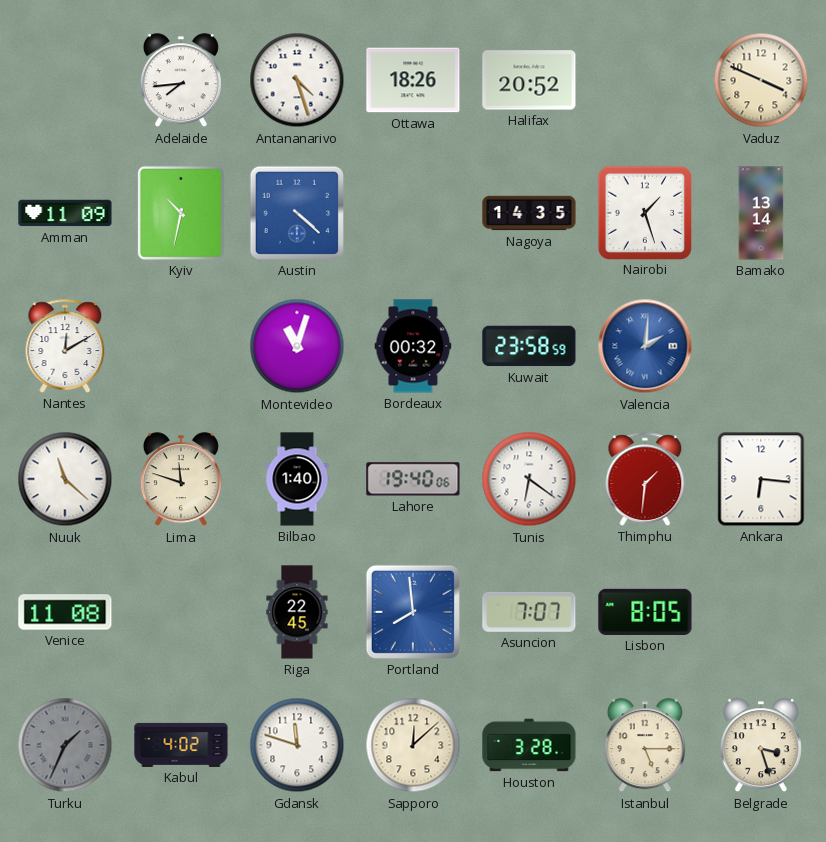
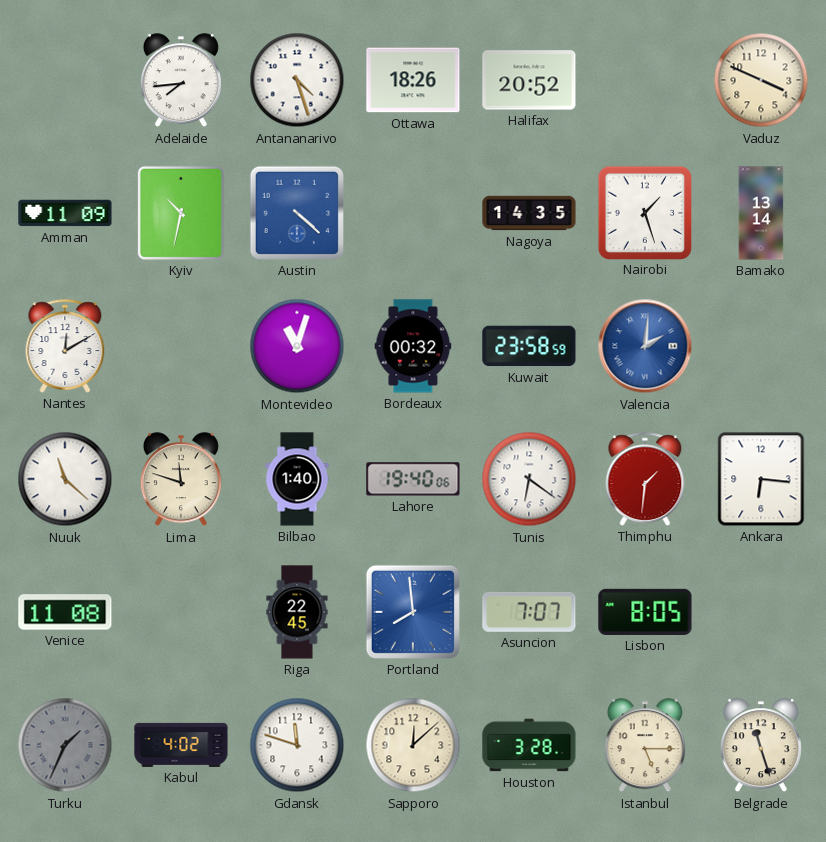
Belgrade: 3:27 -> 11:27
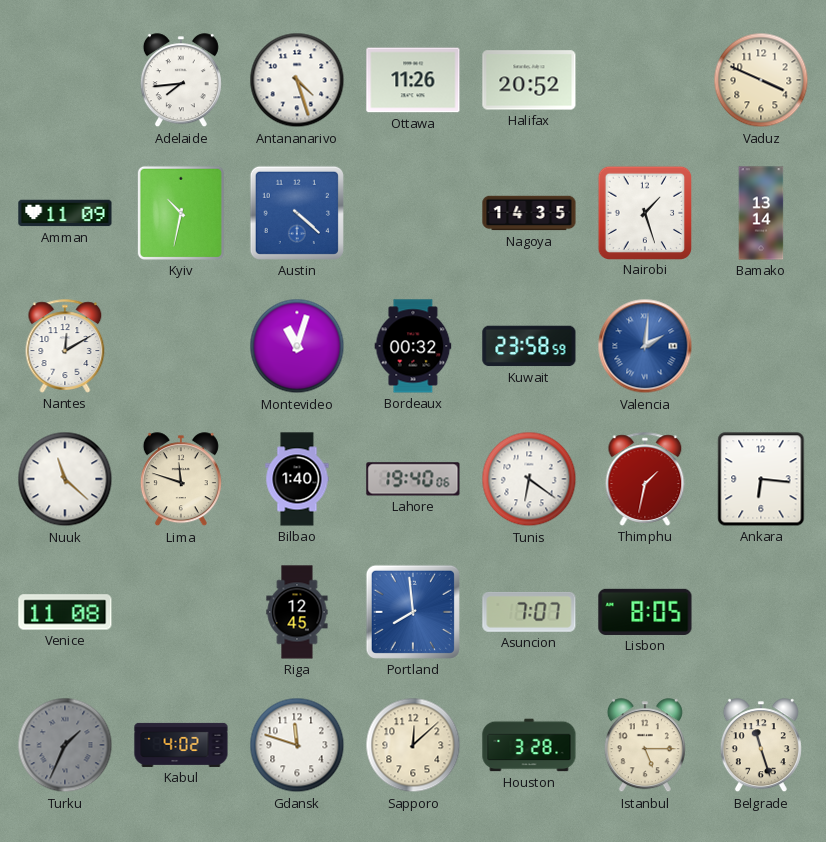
Ottawa: 18:26 -> 11:26
Thimphu: 1:31 -> 1:32
Riga: 22:45 -> 12:45
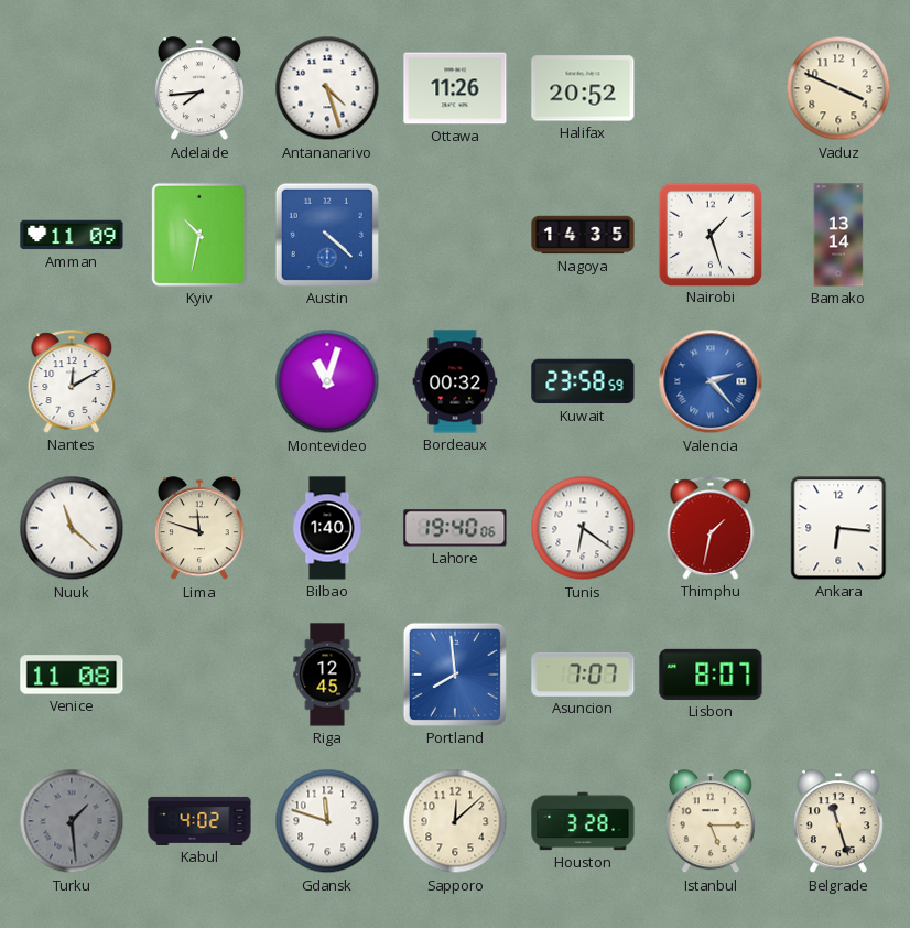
Valencia: 2:01 -> 2:23
Lisbon: 8:05 -> 8:07
Turku: 1:34 -> 1:29
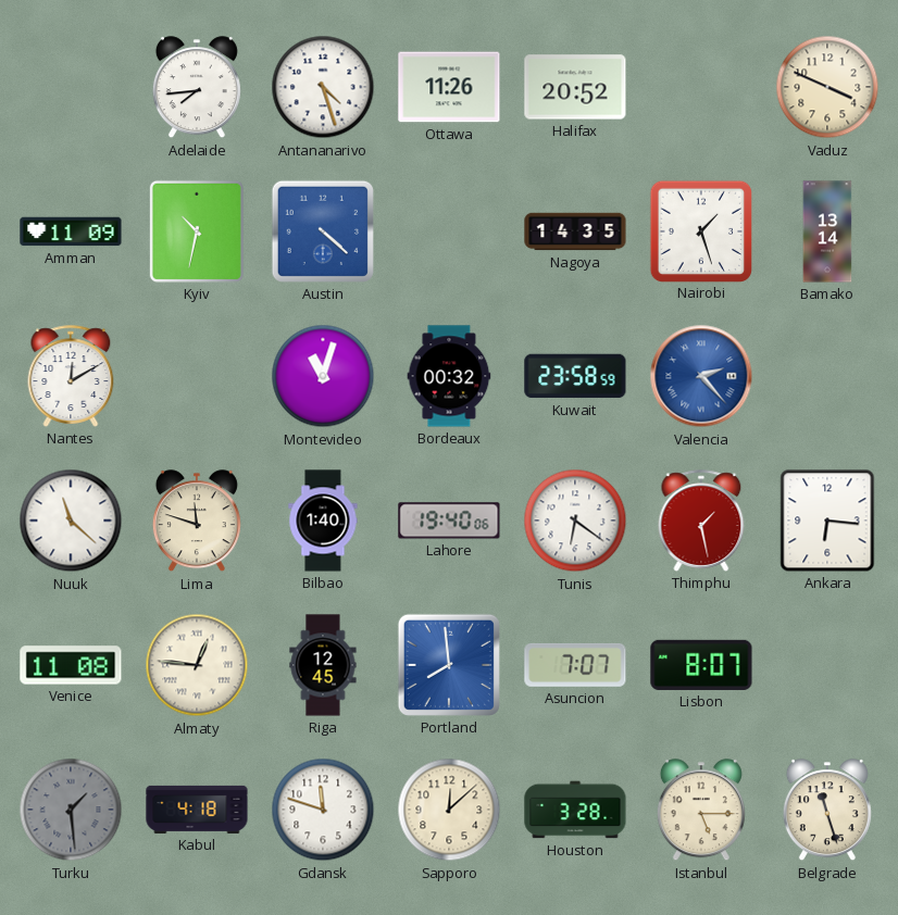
Thimphu: 1:32 -> 1:28
Almaty: none -> 12:46
Kabul: 4:02 -> 4:18
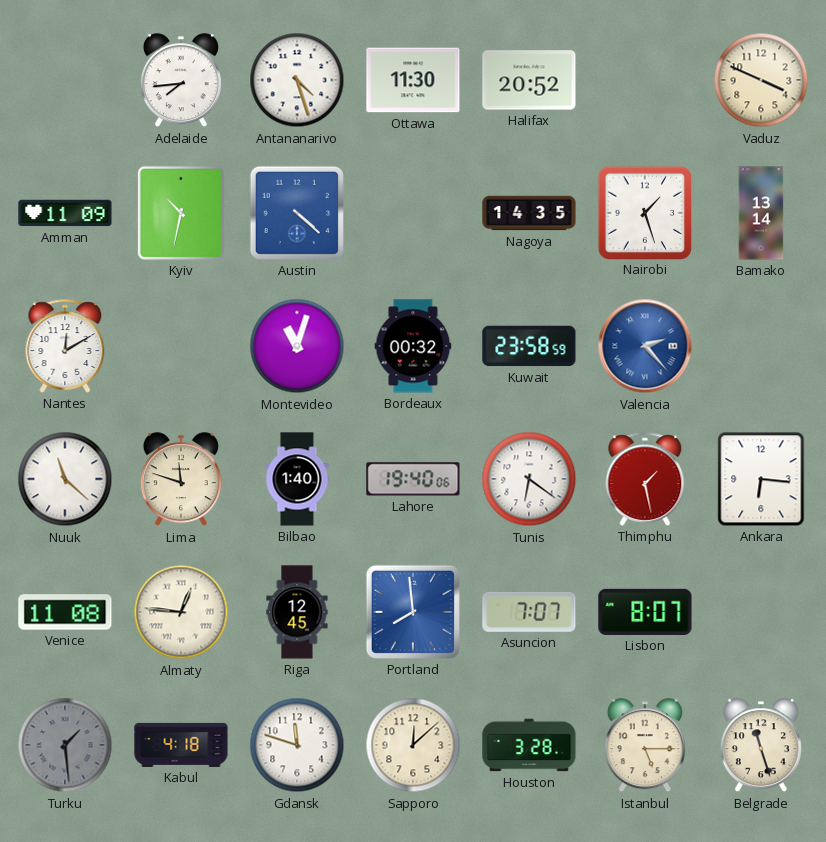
Ottawa: 11:26 -> 11:30
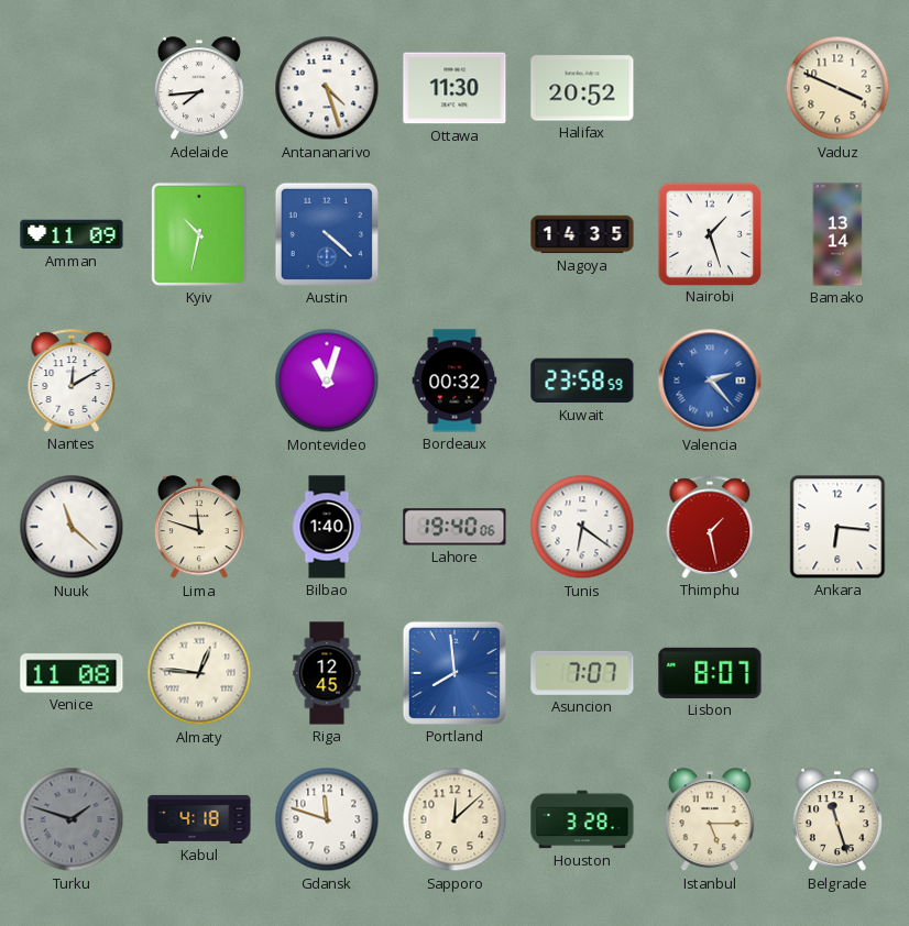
Turku: 1:29 -> 1:48
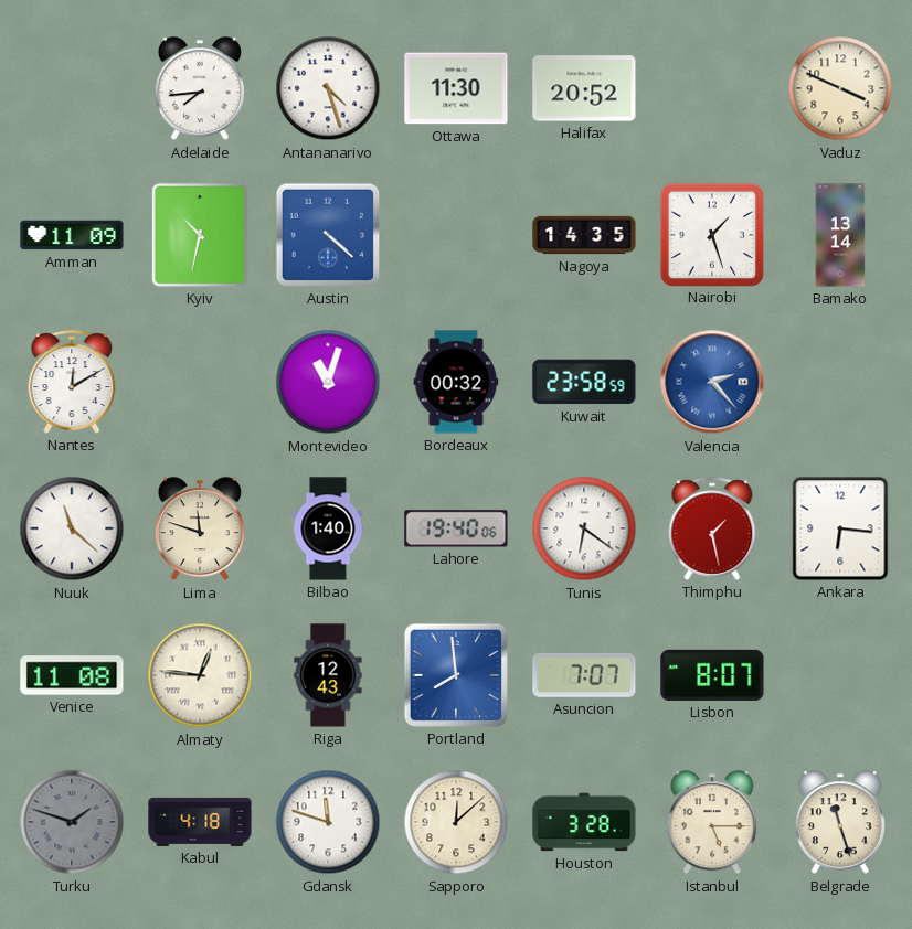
Riga: 12:45 -> 12:43
